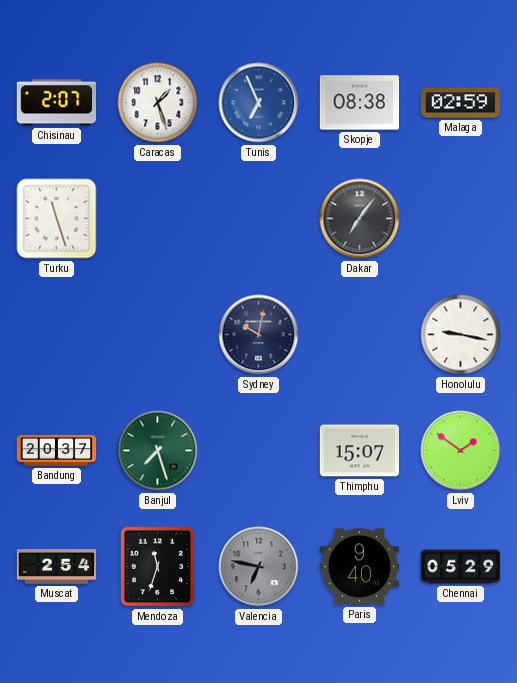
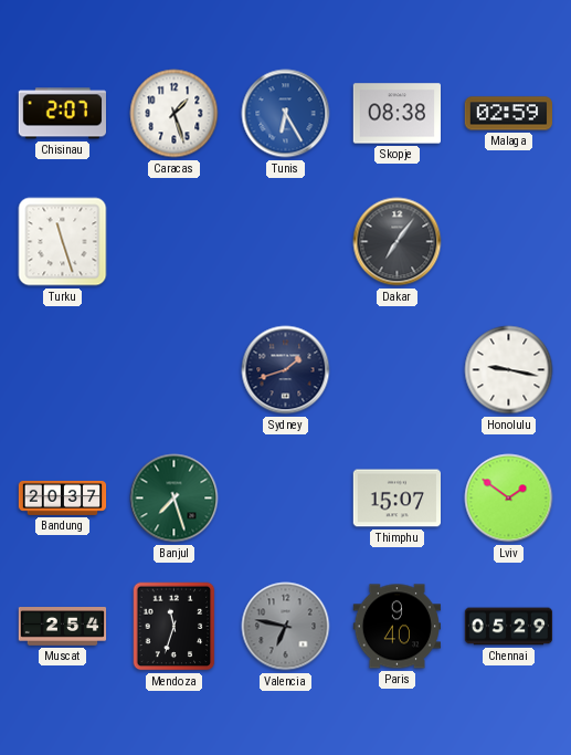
Tunis: 6:56 -> 6:25
Sydney: 10:02 -> 1:42
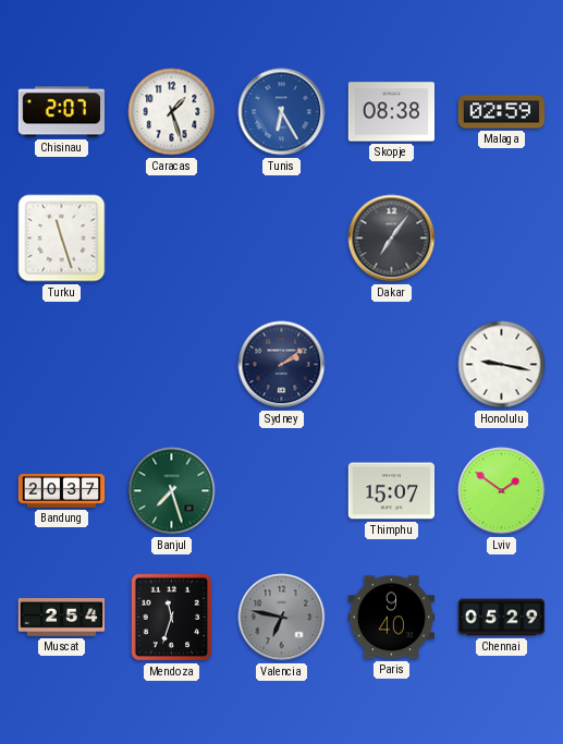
Sydney: 1:42 -> 2:09
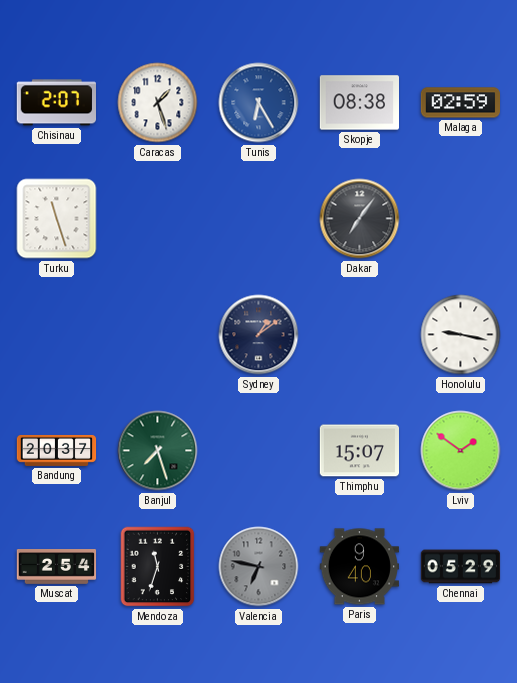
Sydney: 2:09 -> 1:09
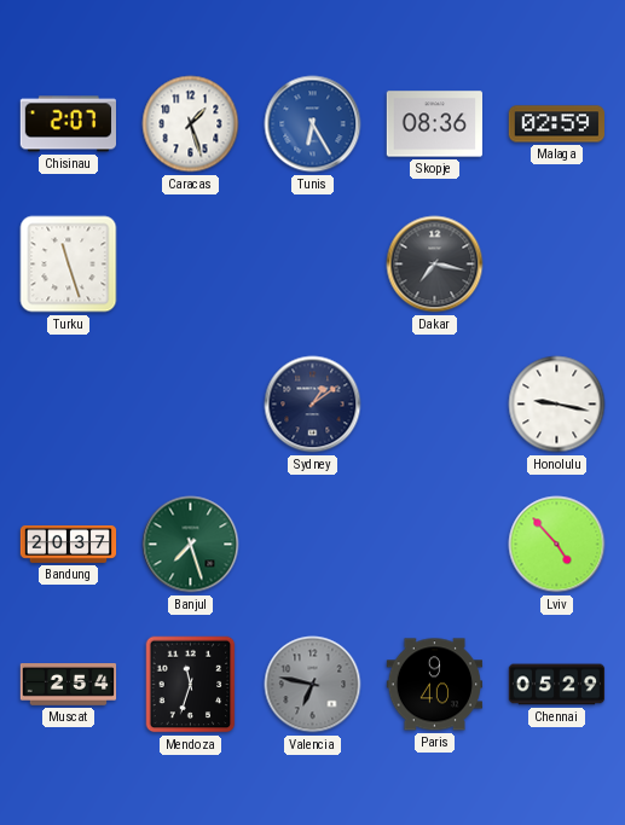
Skopje: 08:38 -> 08:36
Dakar: 7:06 -> 7:17
Thimphu: 15:07 -> none
Lviv: 1:51 -> 4:53
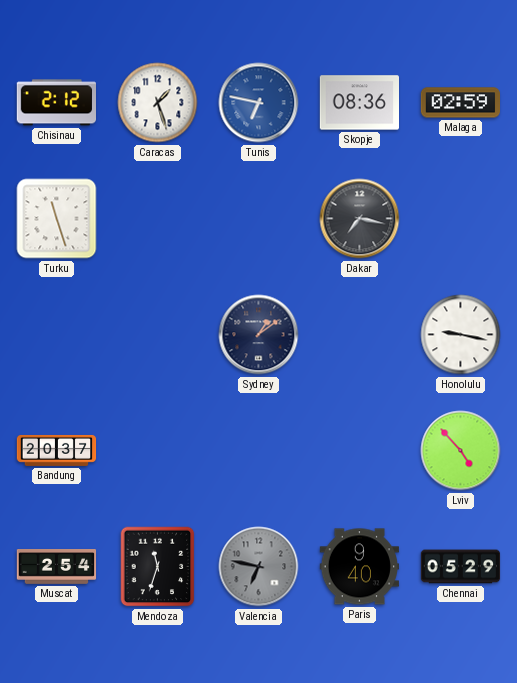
Chisinau: 2:07 -> 2:12
Tunis: 6:25 -> 6:47
Banjul: 7:27 -> none
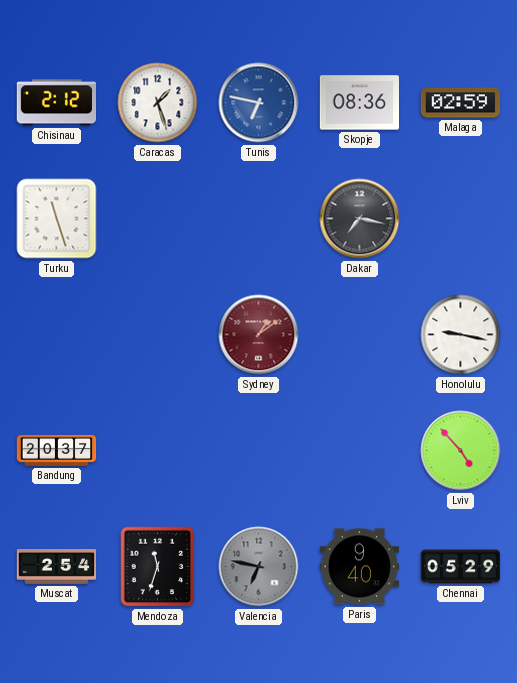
Sydney dial: navy -> burgundy
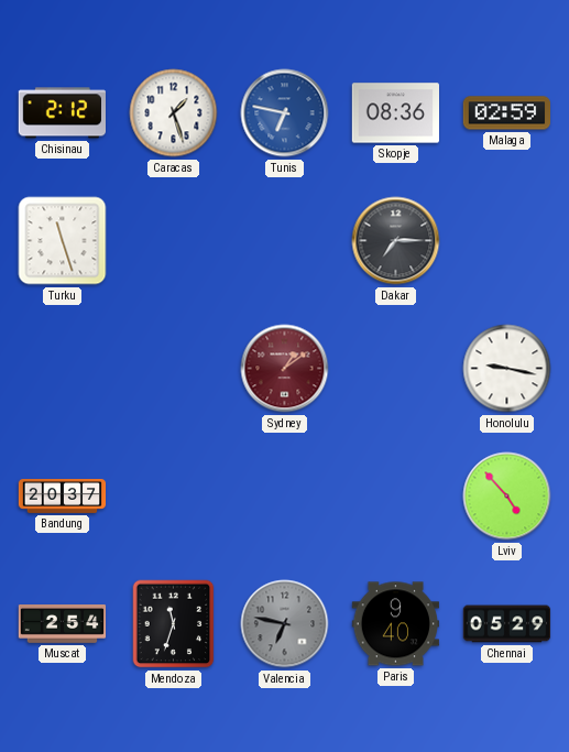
Dakar: 7:17 -> 7:15
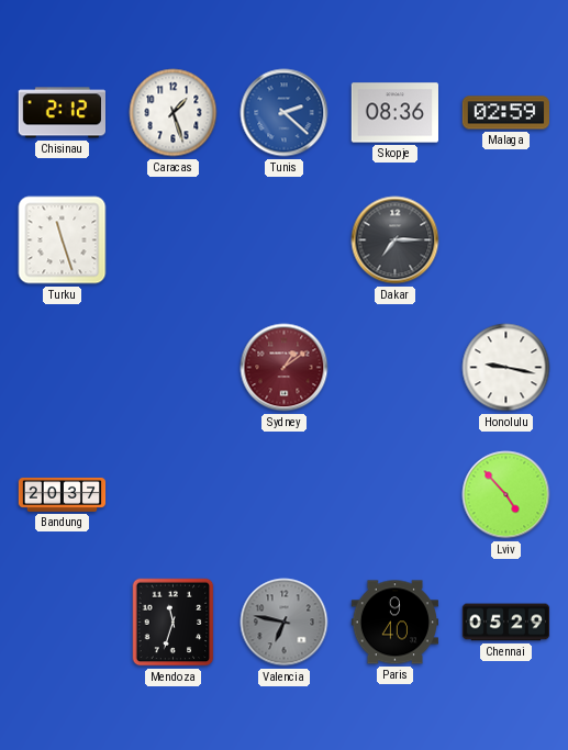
Tunis: 6:47 -> 2:22
Muscat: 2:54 -> none
